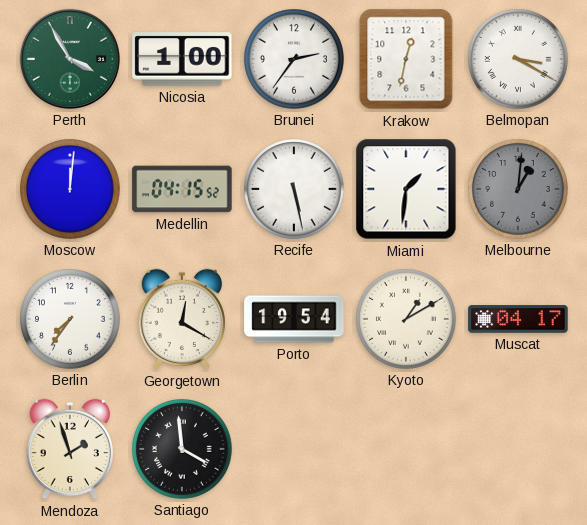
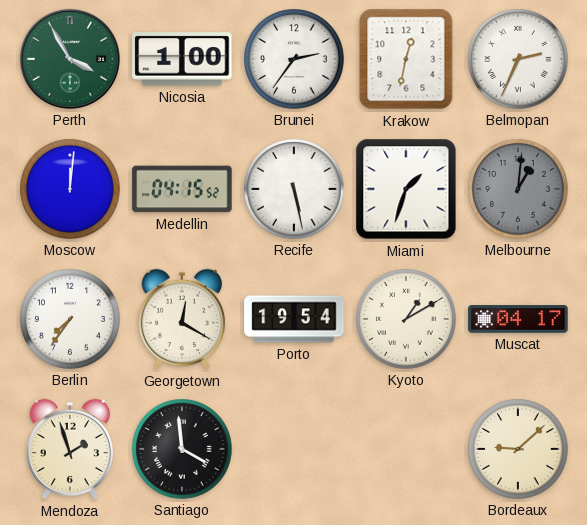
Belmopan: 3:20 -> 2:34
Miami: 1:31 -> 1:33
Bordeaux: none -> 9:08
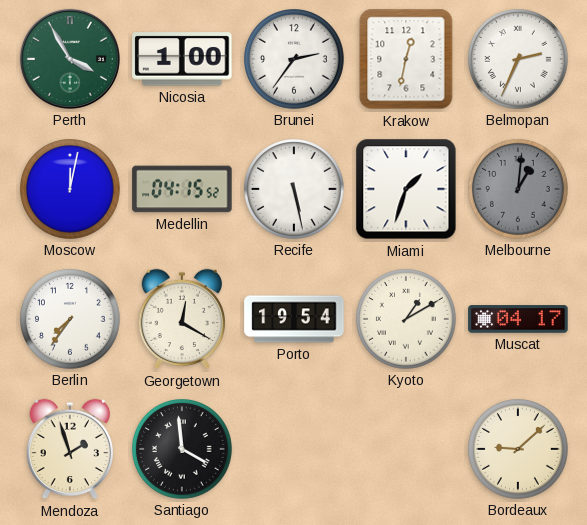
Moscow: 12:01 -> 12:02
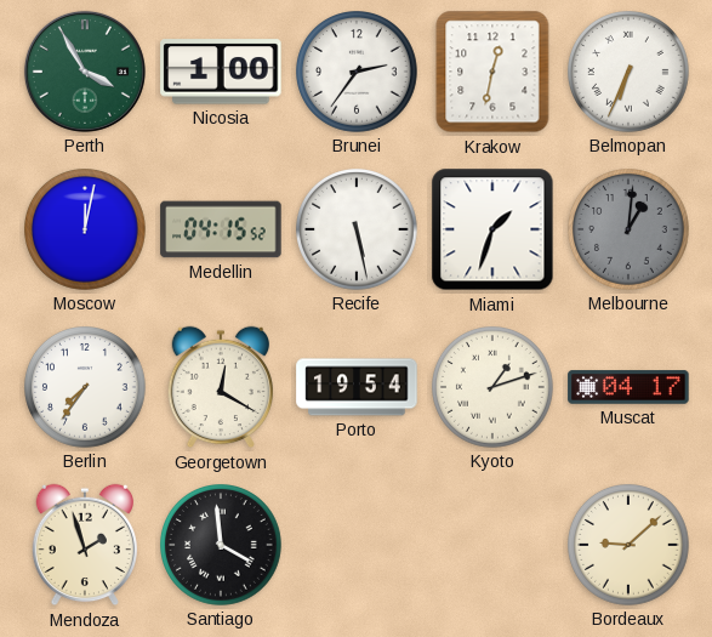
Belmopan: 2:34 -> 6:34
Kyoto: 1:10 -> 1:12
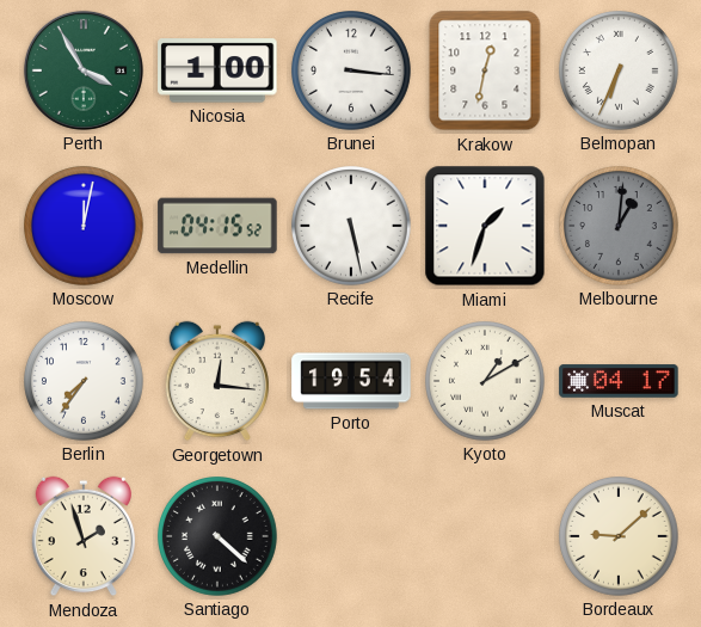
Brunei: 2:36 -> 3:16
Georgetown: 12:20 -> 12:16
Kyoto: 1:12 -> 1:10
Santiago: 3:59 -> 4:22
